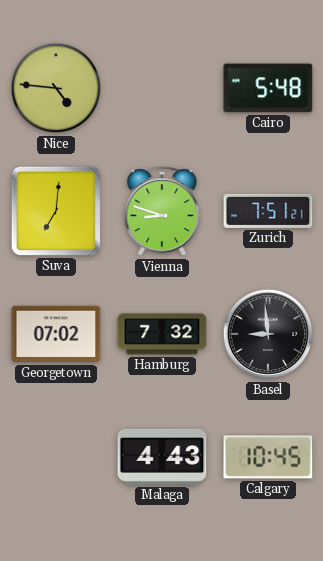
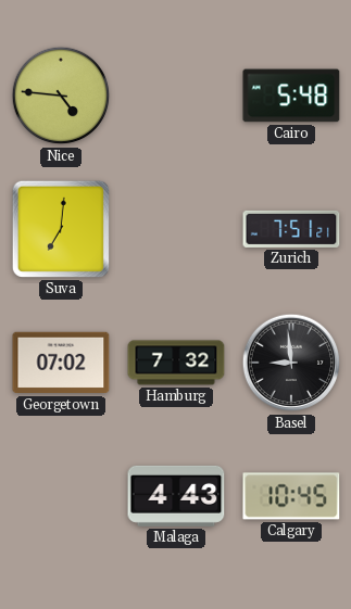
Vienna: 8:48 -> none
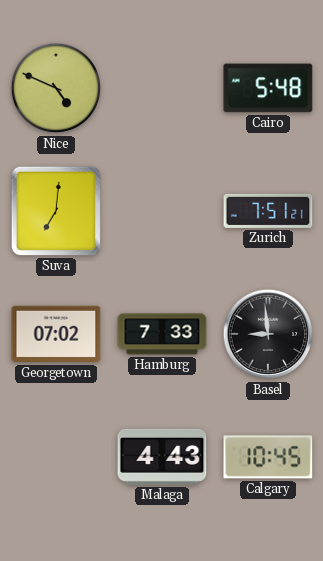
Nice: 4:46 -> 4:49
Hamburg: 7:32 -> 7:33
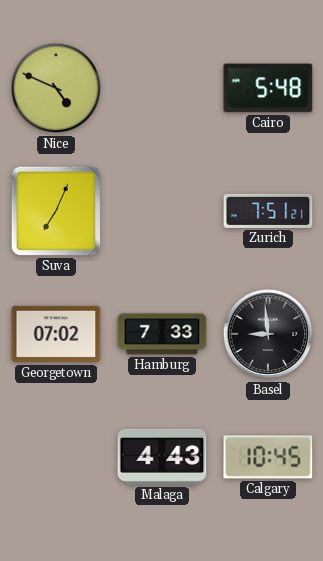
Suva: 7:01 -> 7:04
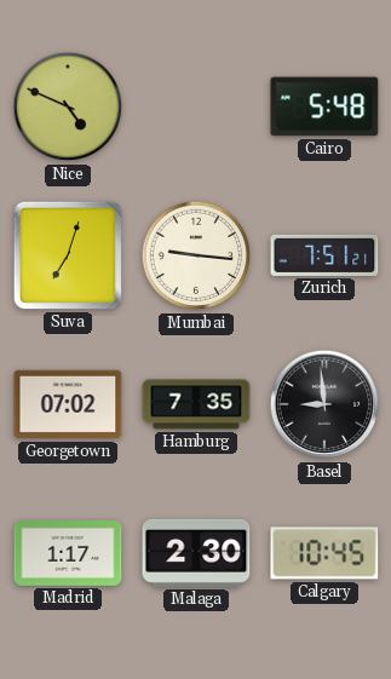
Suva: 7:04 -> 7:03
Mumbai: none -> 9:16
Hamburg: 7:33 -> 7:35
Madrid: none -> 1:17
Malaga: 4:43 -> 2:30
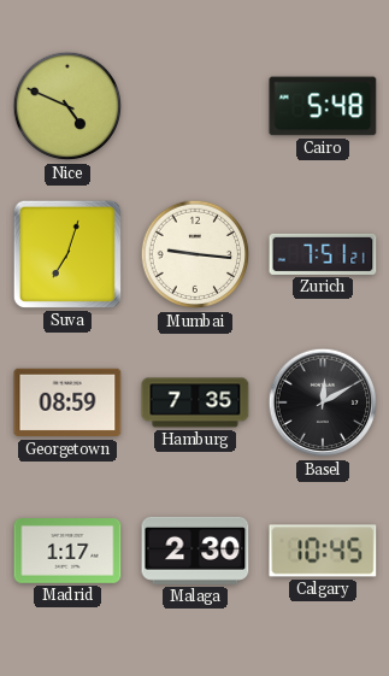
Georgetown: 07:02 -> 08:59
Basel: 8:59 -> 12:10
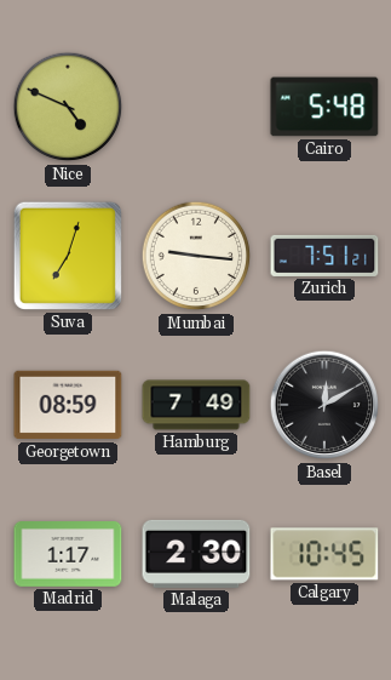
Hamburg: 7:35 -> 7:49
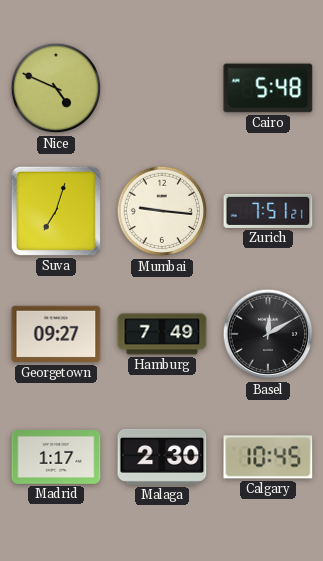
Georgetown: 08:59 -> 09:27
